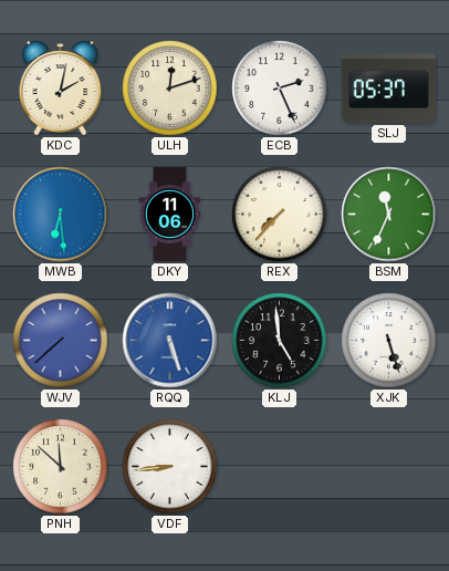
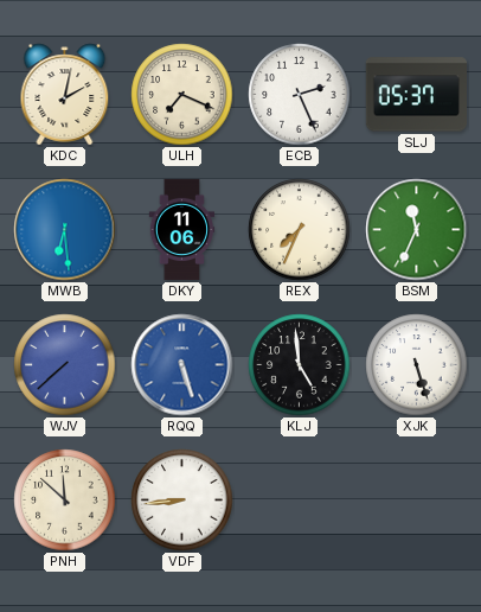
ULH: 12:12 -> 7:19
REX: 7:37 -> 7:34
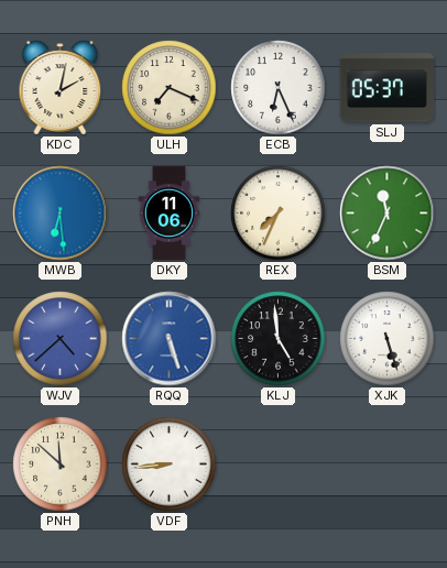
ECB: 2:26 -> 6:26
WJV: 7:38 -> 4:38
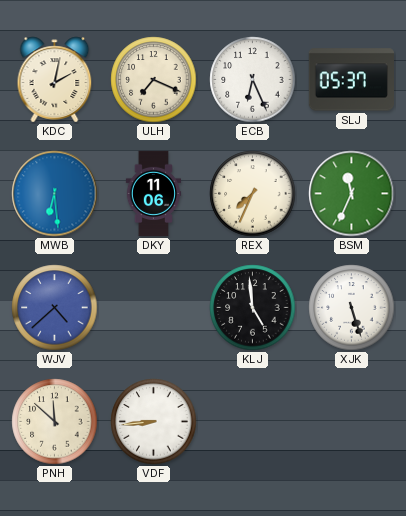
RQQ: 5:27 -> none
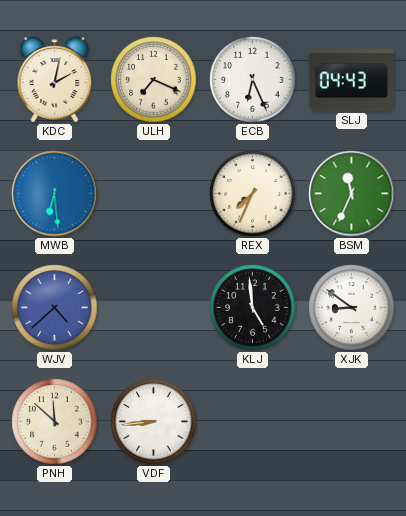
SLJ: 05:37 -> 04:43
DKY: 11:06 -> none
XJK: 5:27 -> 8:51
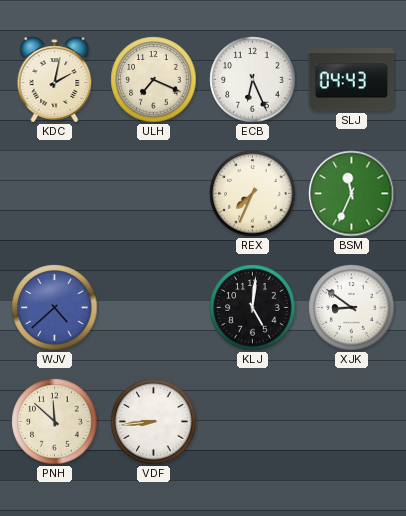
MWB: 6:29 -> none
KLJ: 4:59 -> 5:01
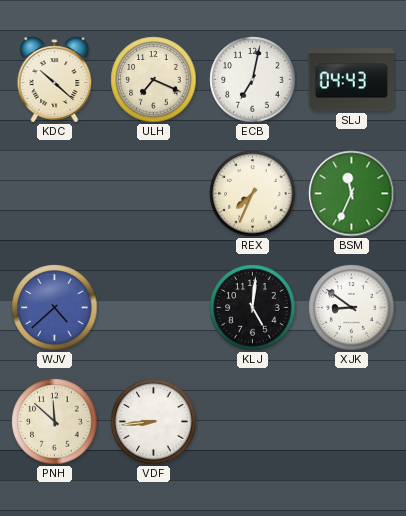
KDC: 2:02 -> 10:22
ECB: 6:26 -> 7:02
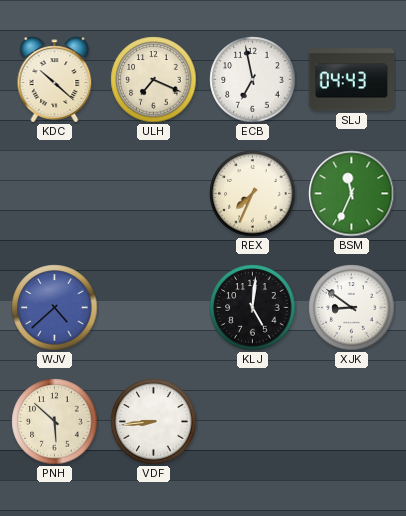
ECB: 7:02 -> 6:58
PNH: 11:52 -> 5:52
